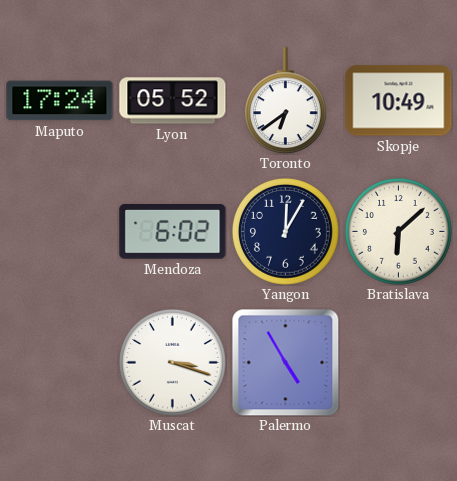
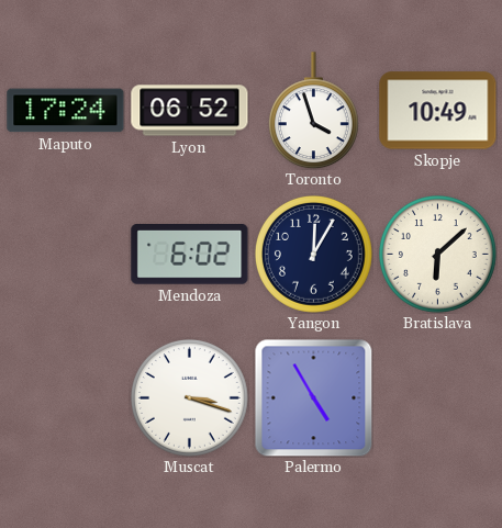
Lyon: 05:52 -> 06:52
Toronto: 6:39 -> 3:57
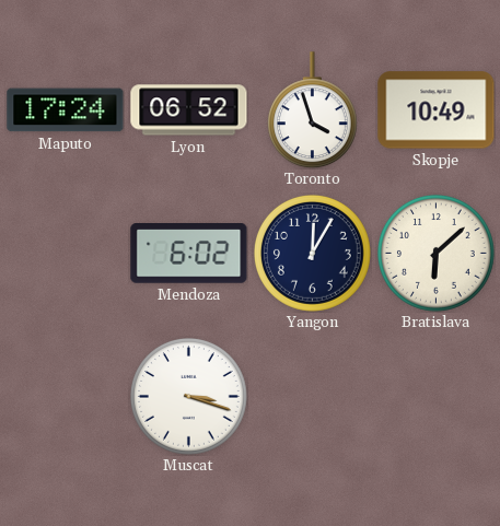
Palermo: 4:55 -> none
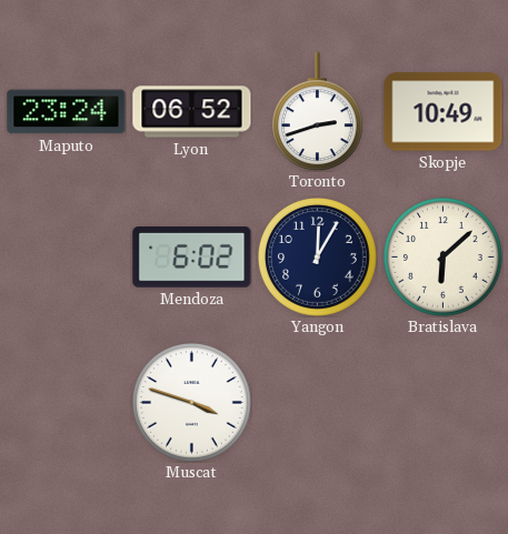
Maputo: 17:24 -> 23:24
Toronto: 3:57 -> 2:42
Muscat: 3:18 -> 3:48
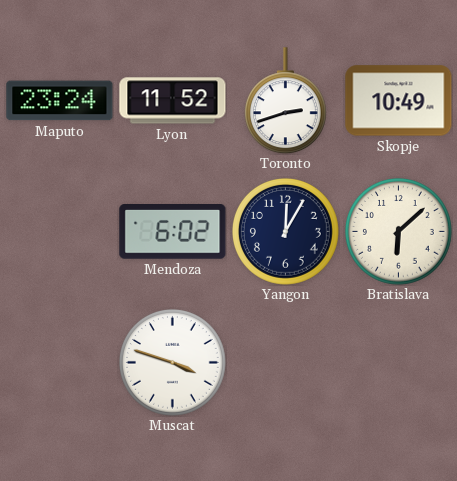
Lyon: 06:52 -> 11:52
